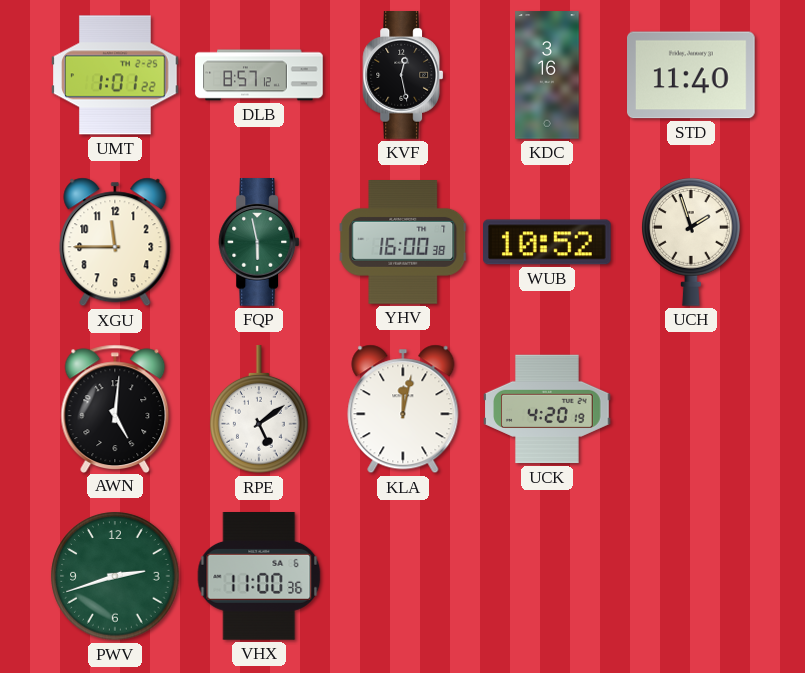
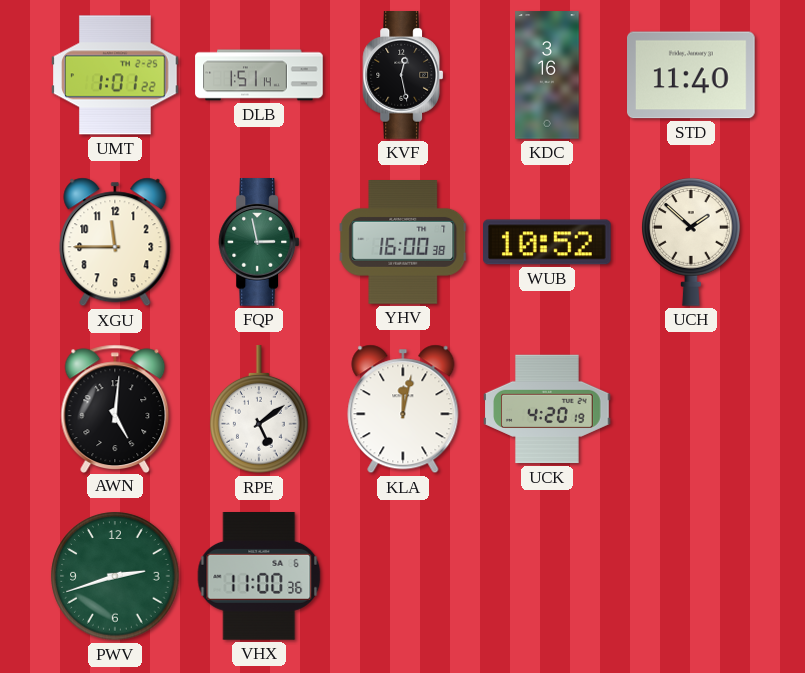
DLB: 8:57 -> 1:51
FQP: 5:58 -> 2:58
UCH: 1:57 -> 1:52
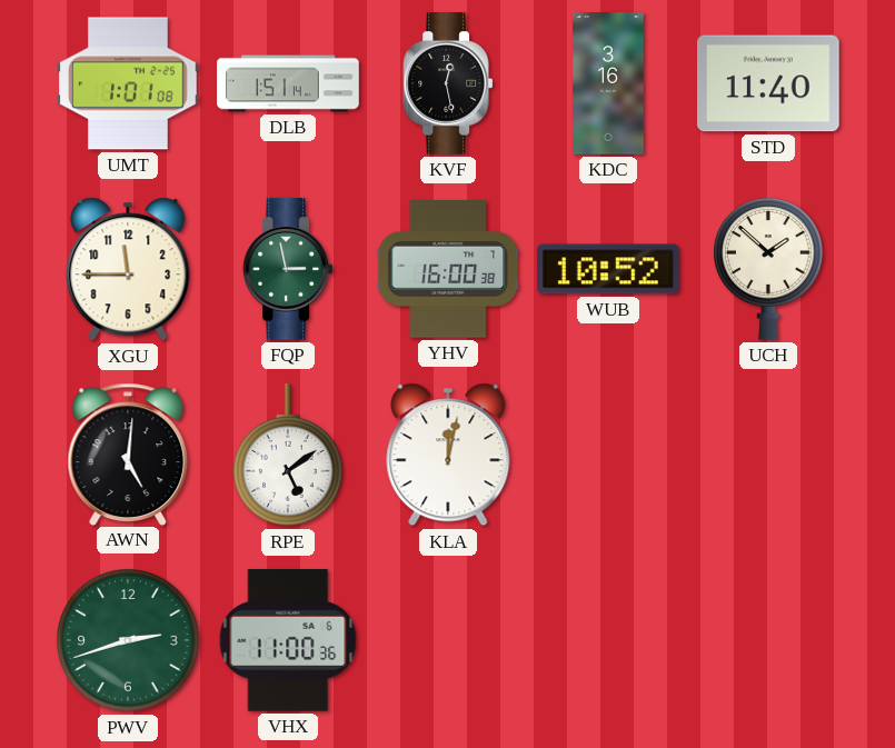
UMT: 1:01:22 -> 1:01:08
UCK: 4:20 -> none
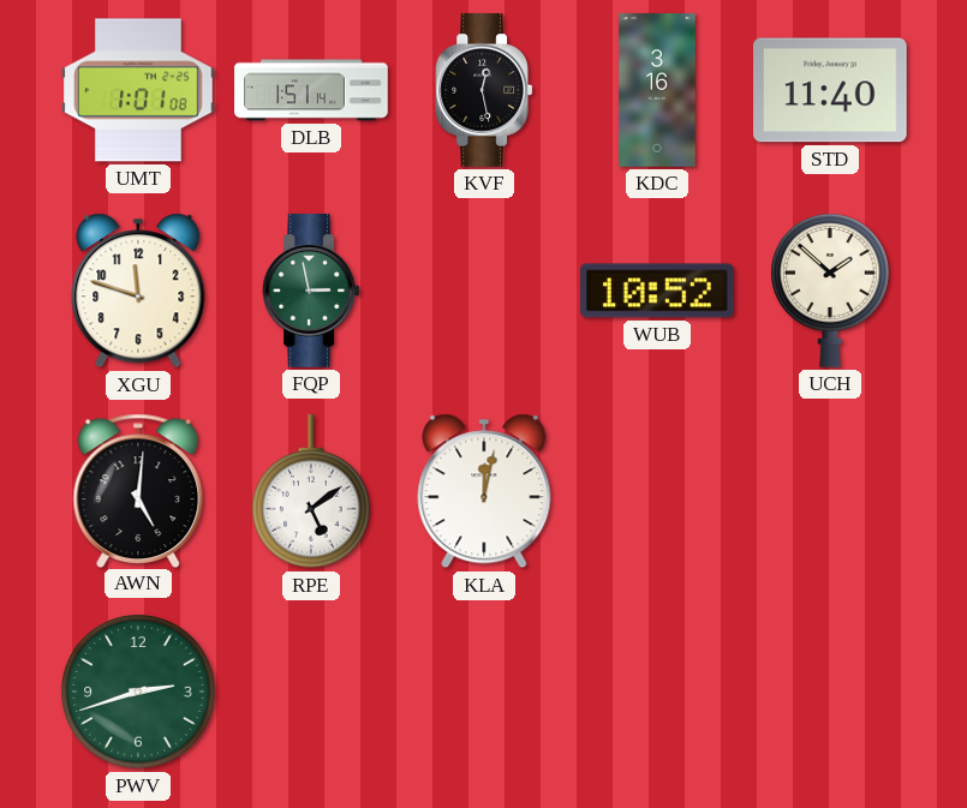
XGU: 11:45 -> 11:48
YHV: 16:00 -> none
VHX: 11:00 -> none
